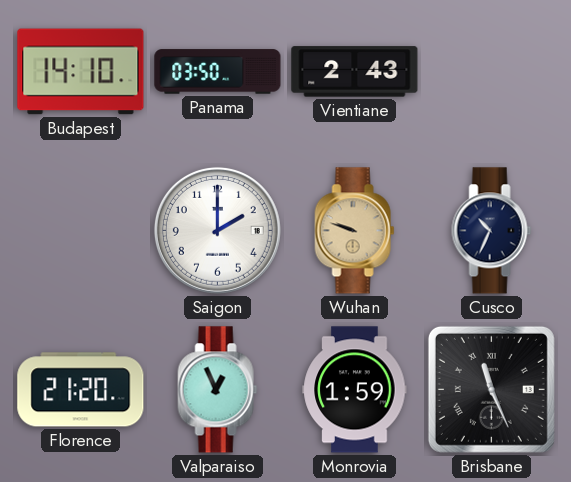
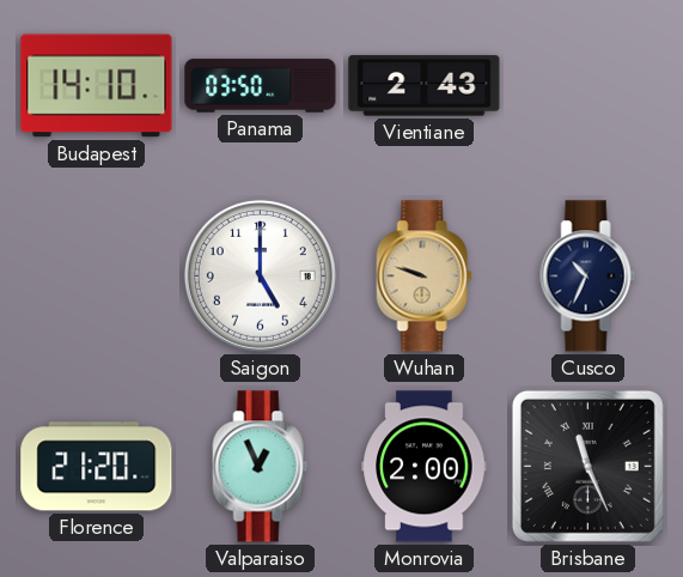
Saigon: 2:00 -> 5:00
Monrovia: 1:59 -> 2:00
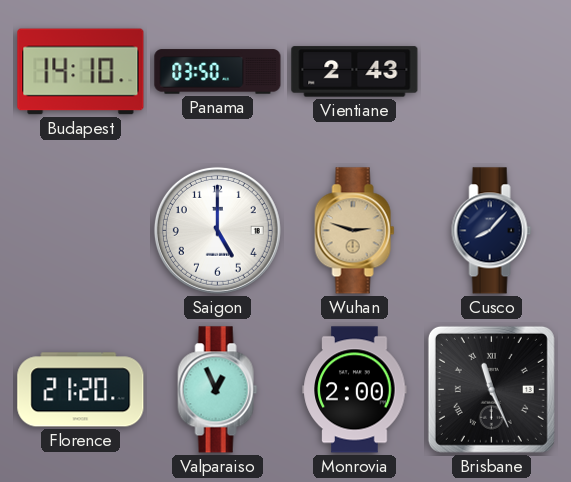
Wuhan: 9:48 -> 2:48
Cusco: 10:34 -> 8:07
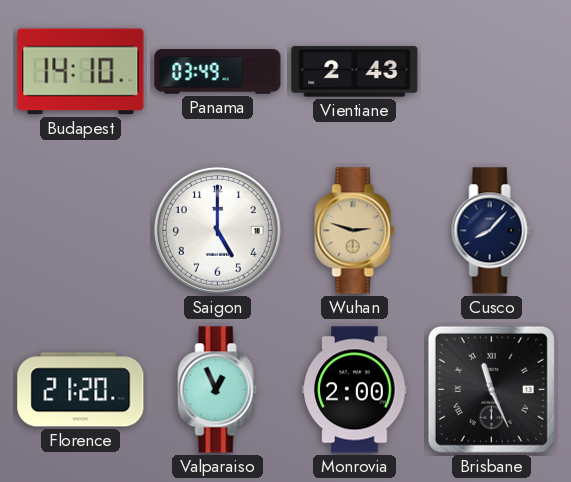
Panama: 03:50 -> 03:49
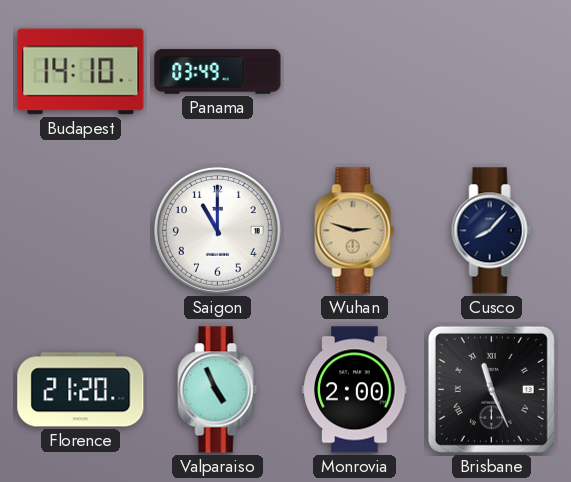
Vientiane: 2:43 -> none
Saigon: 5:00 -> 11:00
Valparaiso: 12:56 -> 4:56
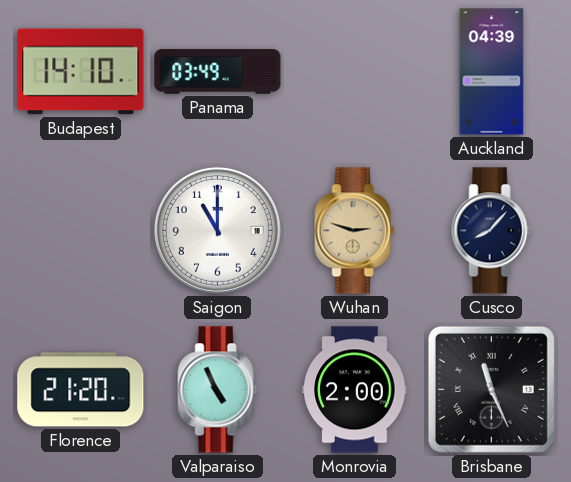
Auckland: none -> 04:39
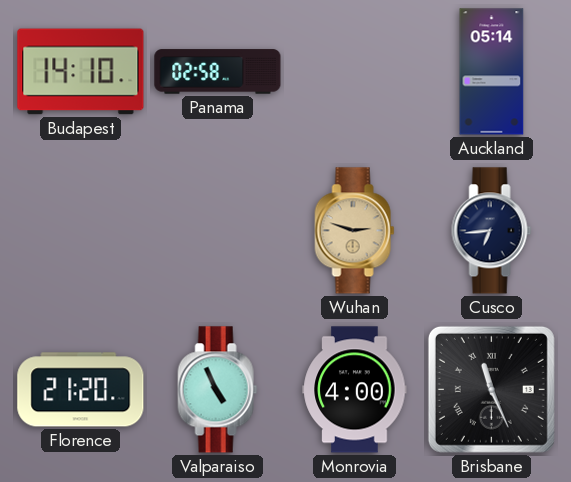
Panama: 03:49 -> 02:58
Auckland: 04:39 -> 05:14
Saigon: 11:00 -> none
Cusco: 8:07 -> 6:44
Monrovia: 2:00 -> 4:00
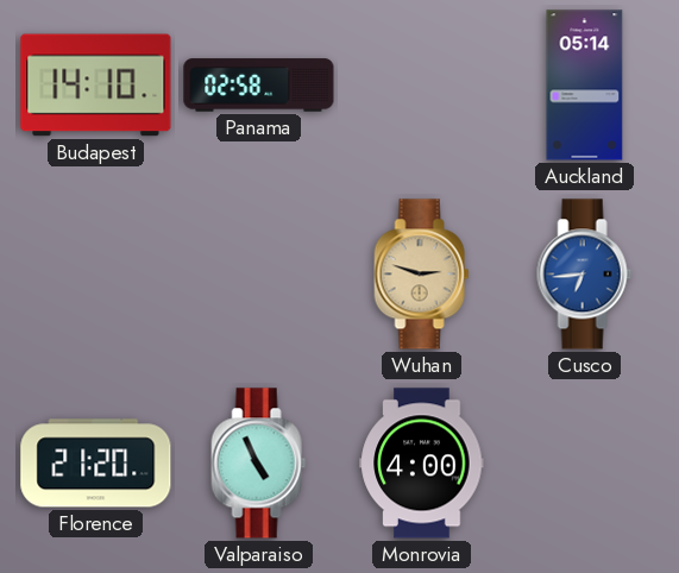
Cusco dial: navy -> blue
Brisbane: 11:26 -> none
